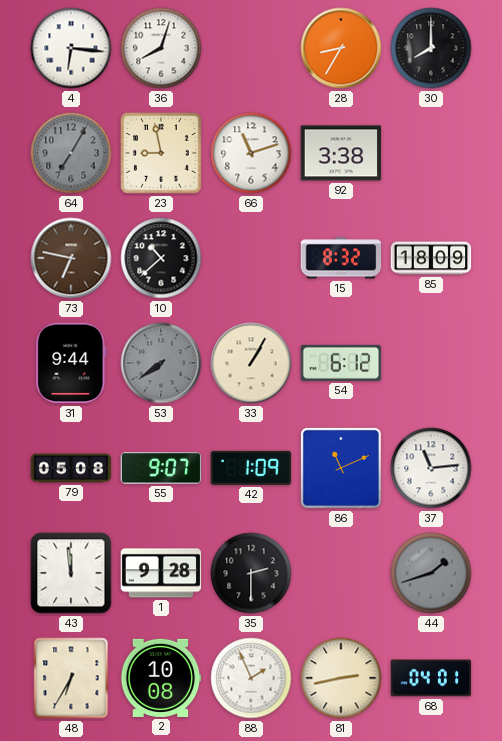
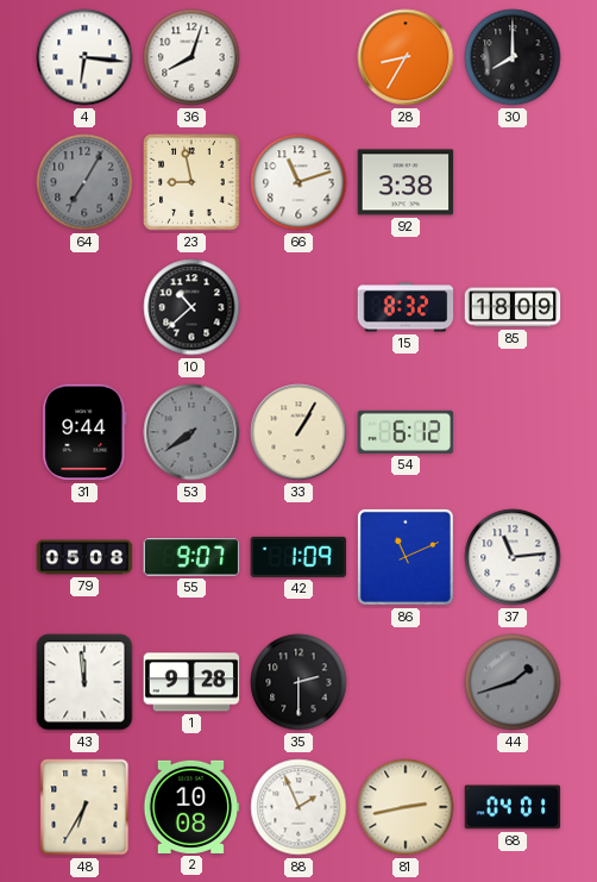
73: 6:47 -> none
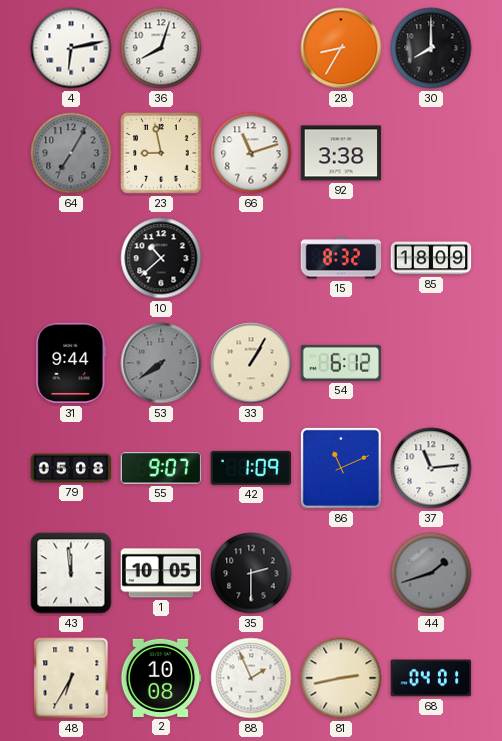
4: 6:16 -> 6:13
1: 9:28 -> 10:05
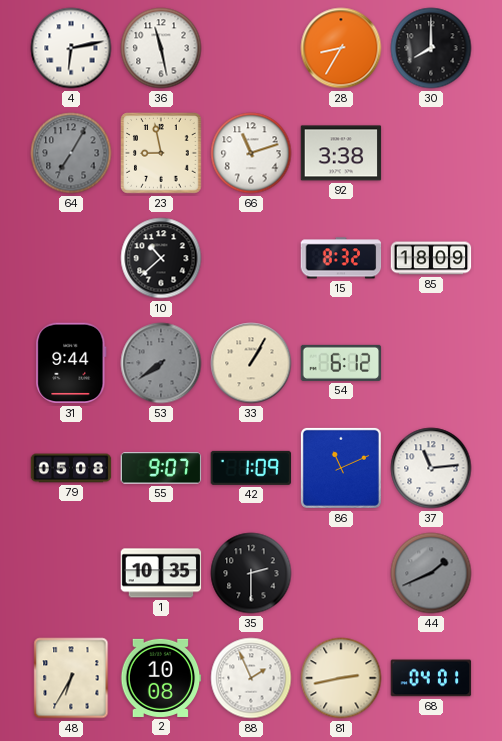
36: 8:03 -> 11:28
43: 11:59 -> none
1: 10:05 -> 10:35
44: 1:42 -> 1:41
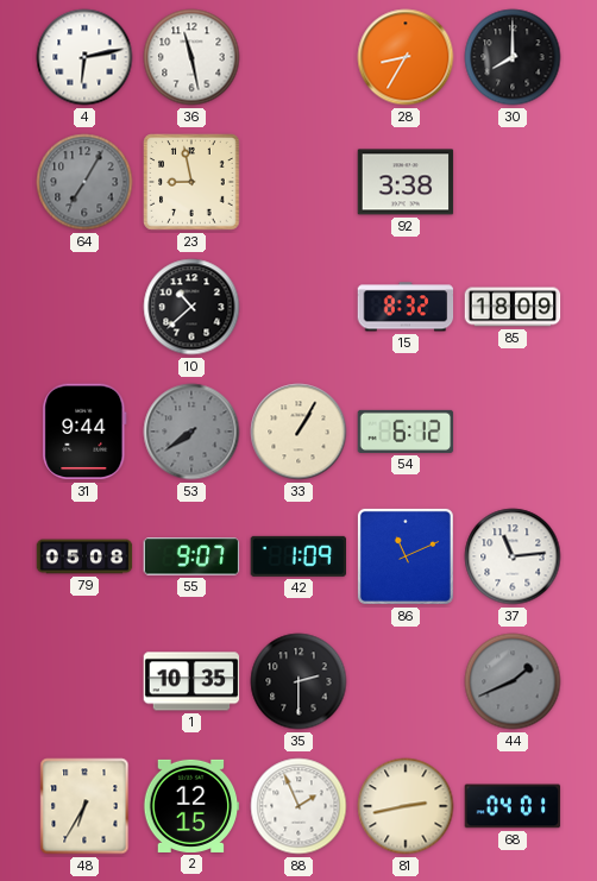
66: 11:12 -> none
2: 10:08 -> 12:15
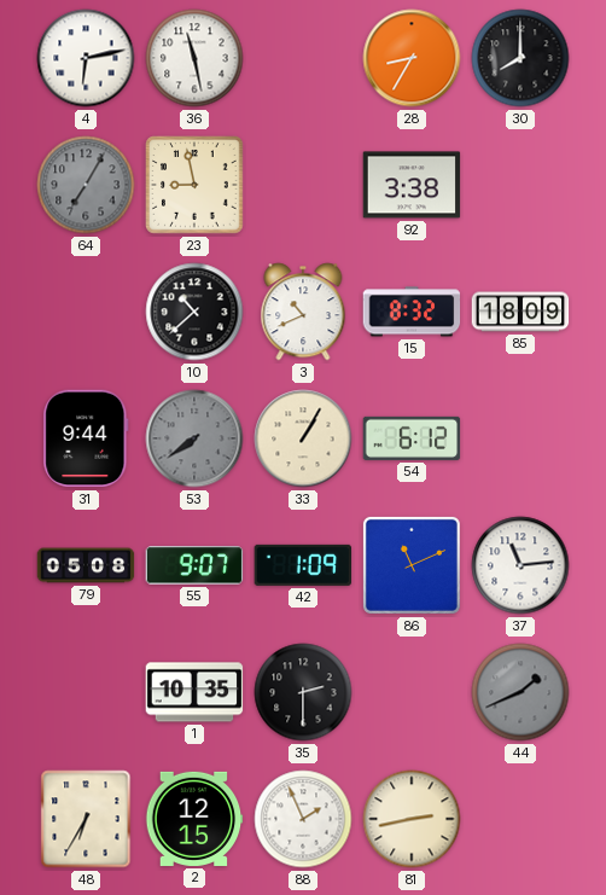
3: none -> 10:41
68: 04:01 -> none
